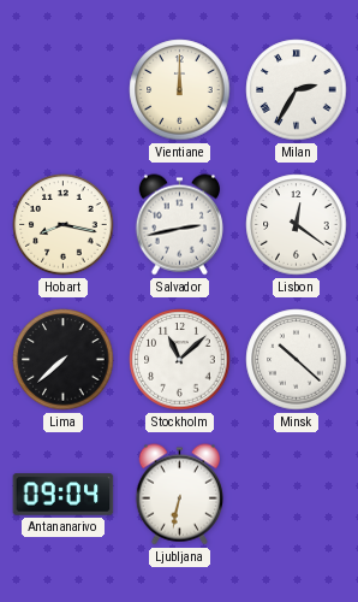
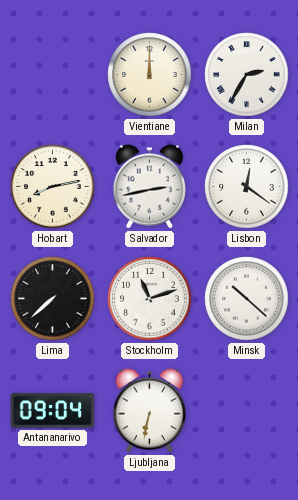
Hobart: 8:17 -> 8:13
Stockholm: 11:08 -> 11:12
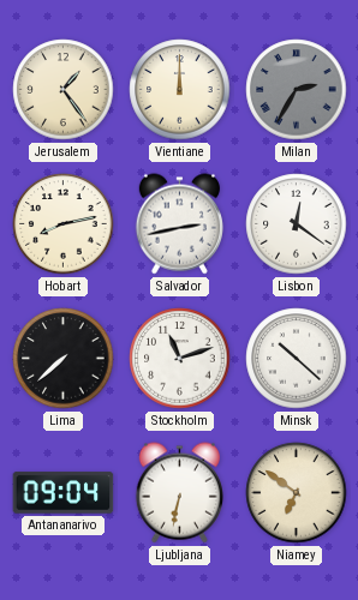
Jerusalem: none -> 1:24
Milan dial: white -> grey
Niamey: none -> 6:51
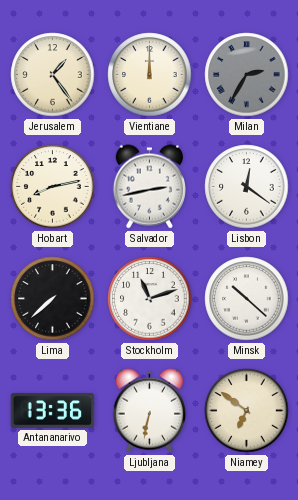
Antananarivo: 09:04 -> 13:36
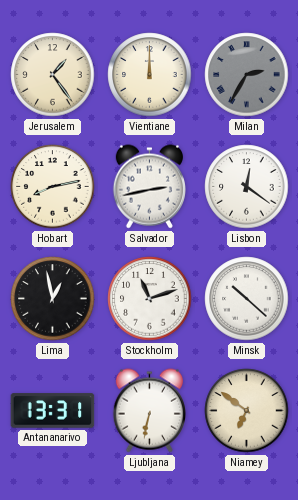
Lima: 7:38 -> 12:58
Antananarivo: 13:36 -> 13:31
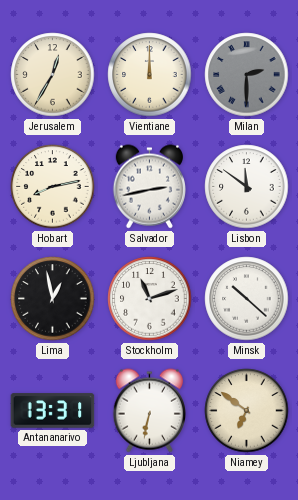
Jerusalem: 1:24 -> 12:35
Milan: 2:35 -> 2:30
Lisbon: 12:21 -> 11:51
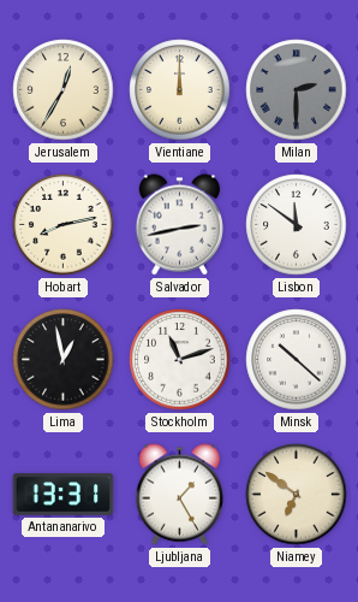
Ljubljana: 6:32 -> 1:25
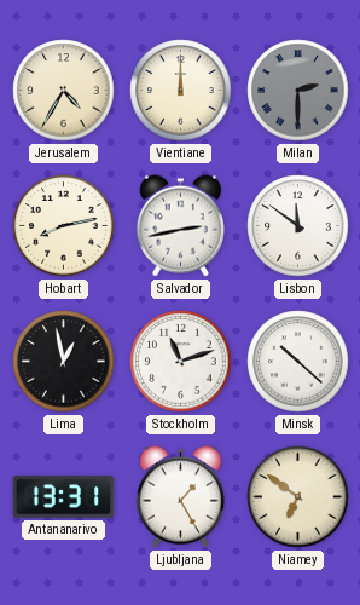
Jerusalem: 12:35 -> 4:35
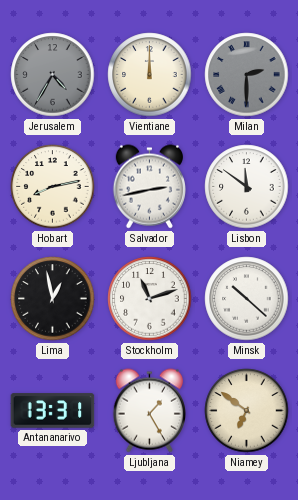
Jerusalem dial: cream -> grey
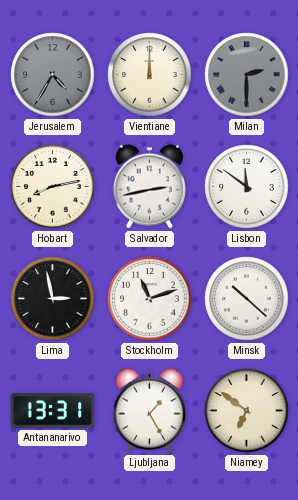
Lima: 12:58 -> 2:58
